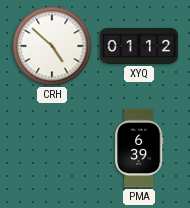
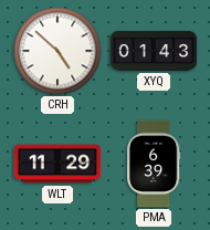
XYQ: 01:12 -> 01:43
WLT: none -> 11:29
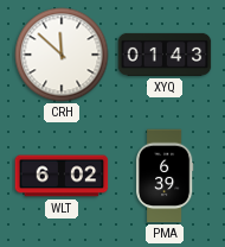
CRH: 4:52 -> 11:52
WLT: 11:29 -> 6:02
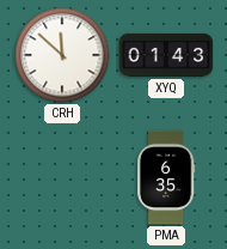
WLT: 6:02 -> none
PMA: 6:39 -> 6:35
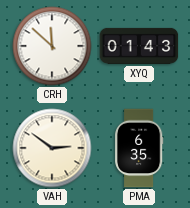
VAH: none -> 2:51
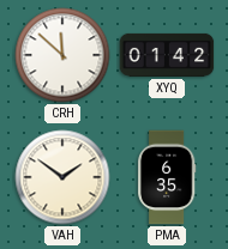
XYQ: 01:43 -> 01:42
VAH: 2:51 -> 1:51
